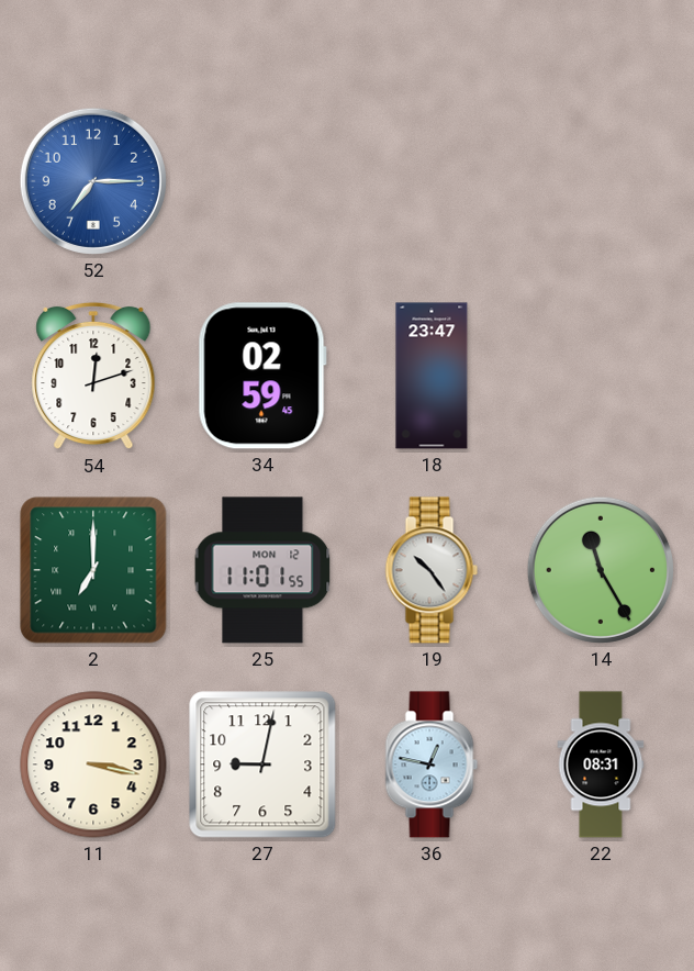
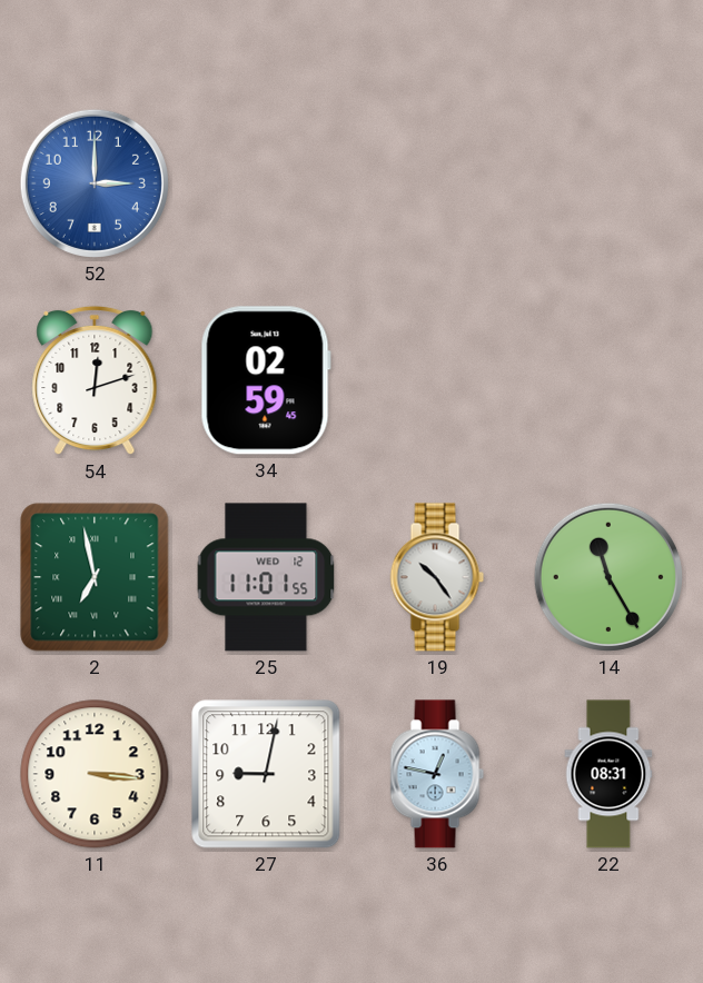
52: 7:15 -> 3:00
18: 23:47 -> none
2: 7:00 -> 6:58
25 date: MON 12 -> WED 12
11: 3:17 -> 3:16
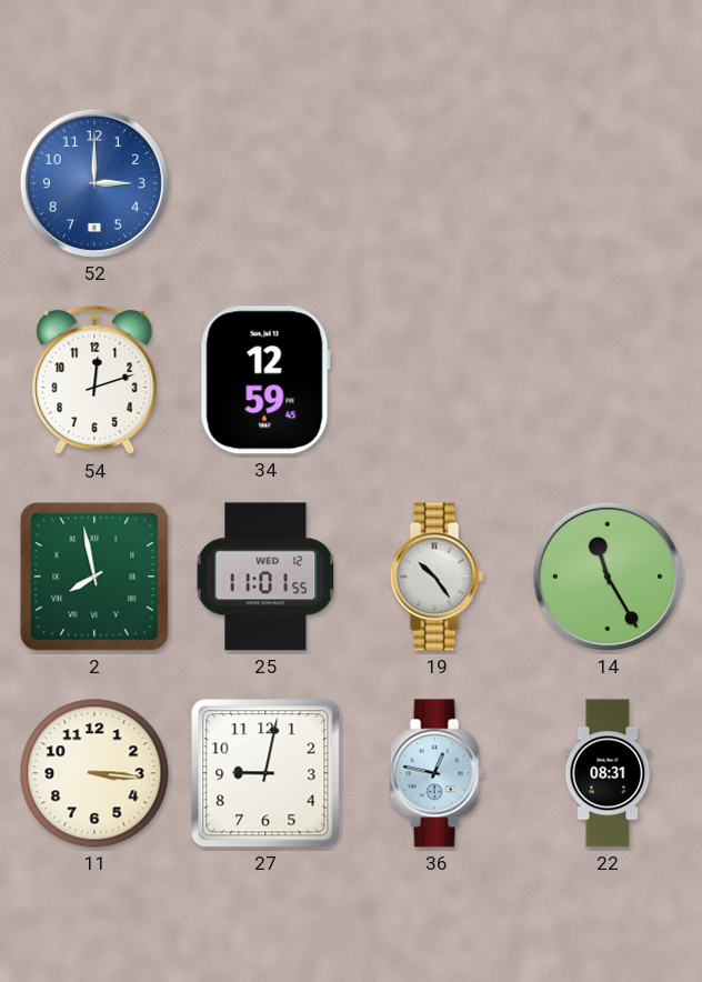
34: 02:59 -> 12:59
2: 6:58 -> 7:58
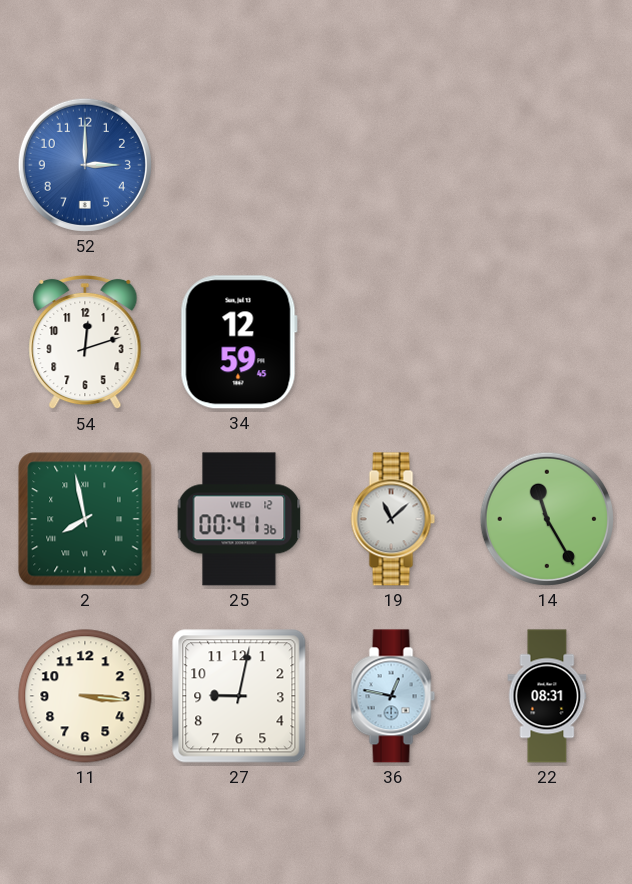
25: 11:01 -> 00:41
19: 10:24 -> 11:08
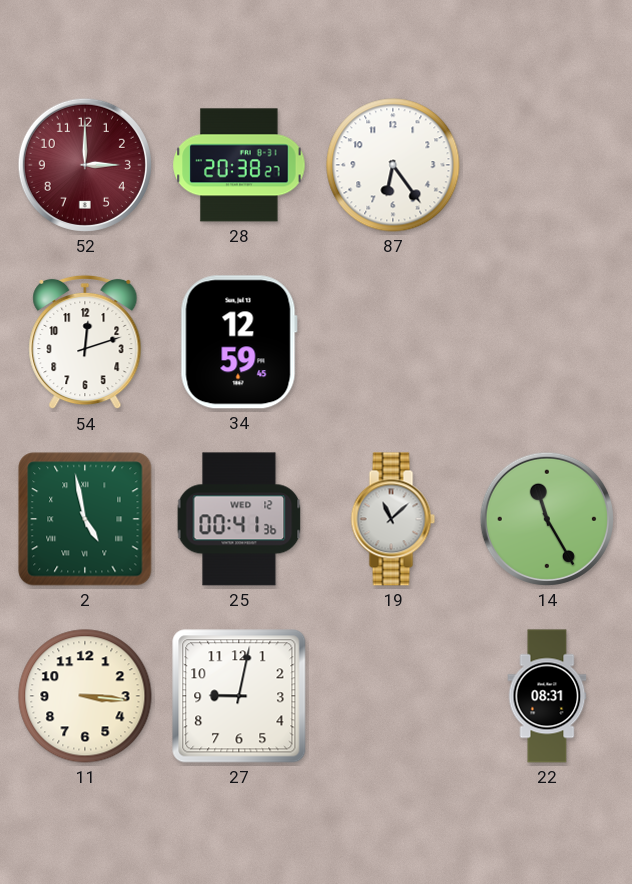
52 dial: blue -> burgundy
28: none -> 20:38
87: none -> 6:24
2: 7:58 -> 4:58
36: 12:47 -> none
